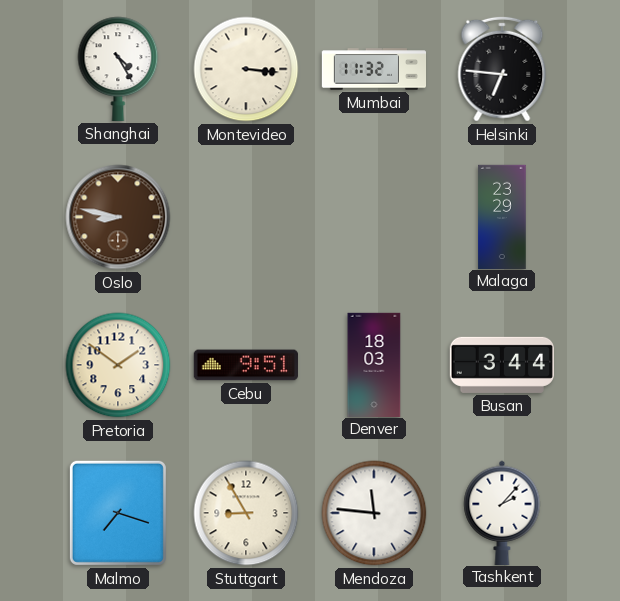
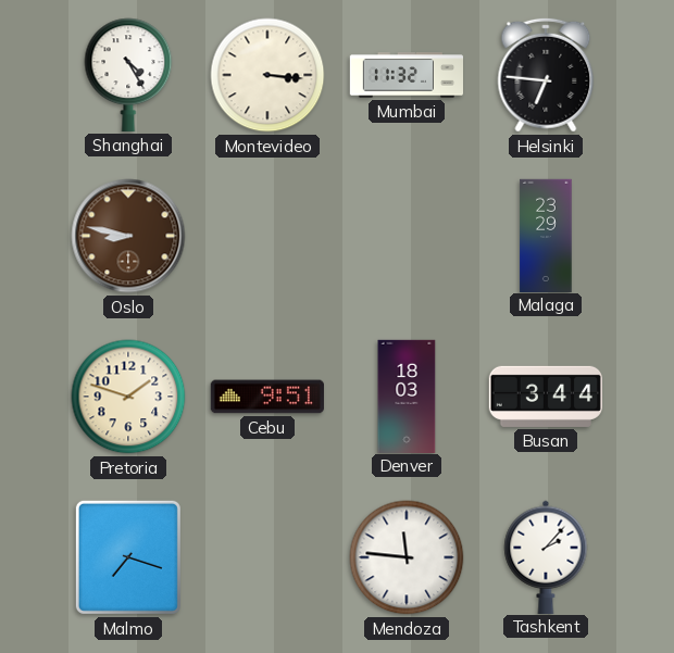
Pretoria: 1:51 -> 1:48
Stuttgart: 8:55 -> none
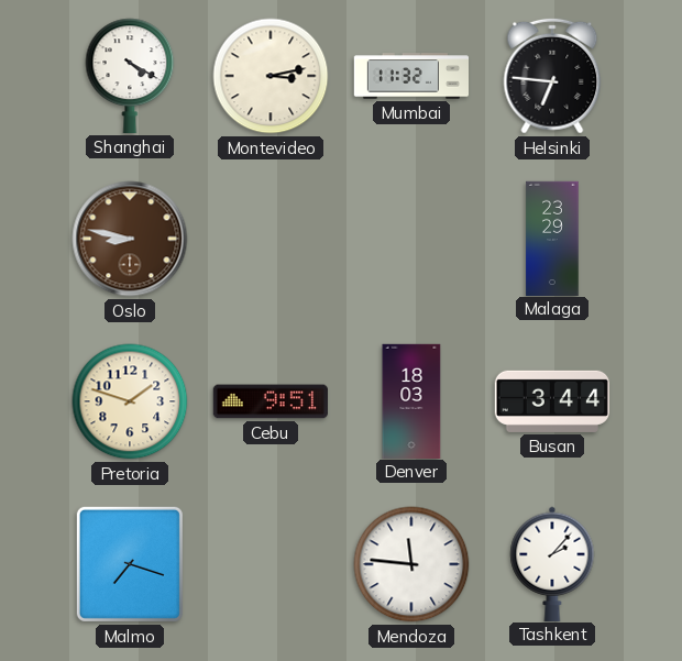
Shanghai: 4:25 -> 4:20
Montevideo: 3:16 -> 3:13
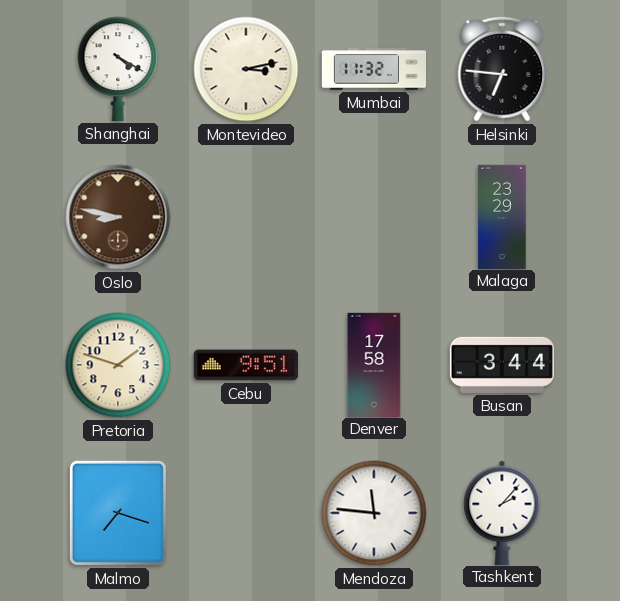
Denver: 18:03 -> 17:58
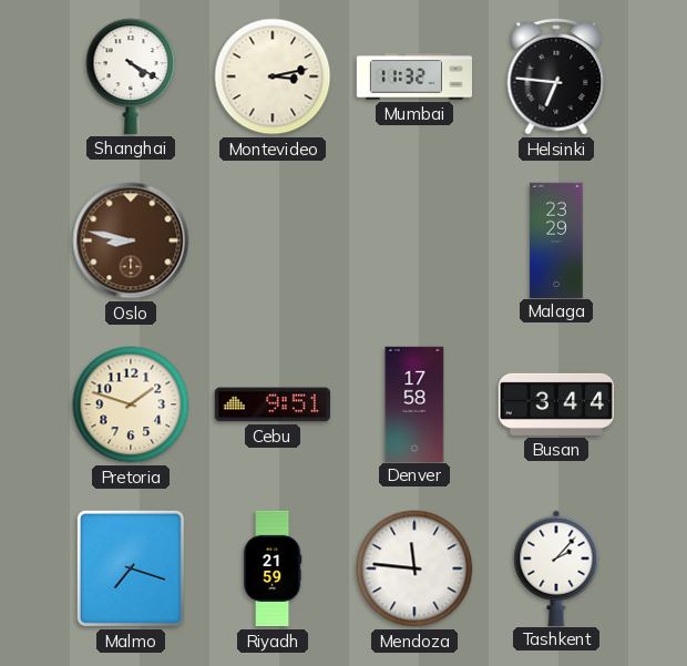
Riyadh: none -> 21:59
